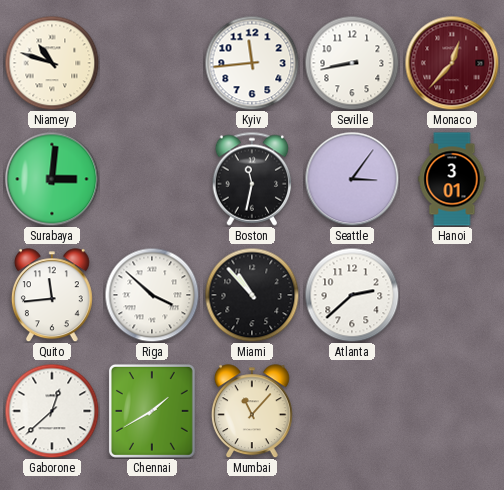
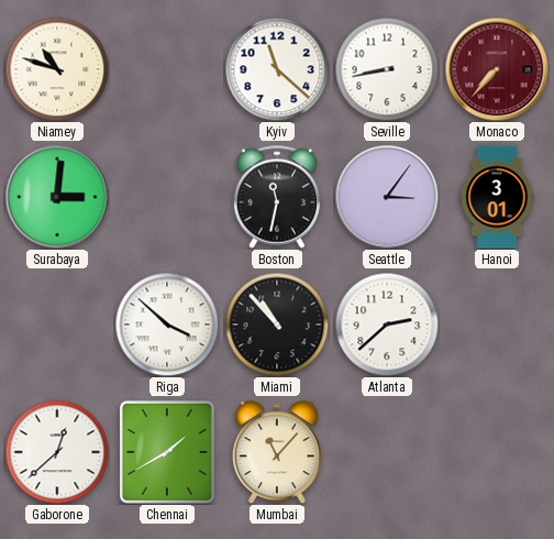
Kyiv: 11:44 -> 11:22
Monaco: 12:37 -> 7:37
Quito: 11:44 -> none
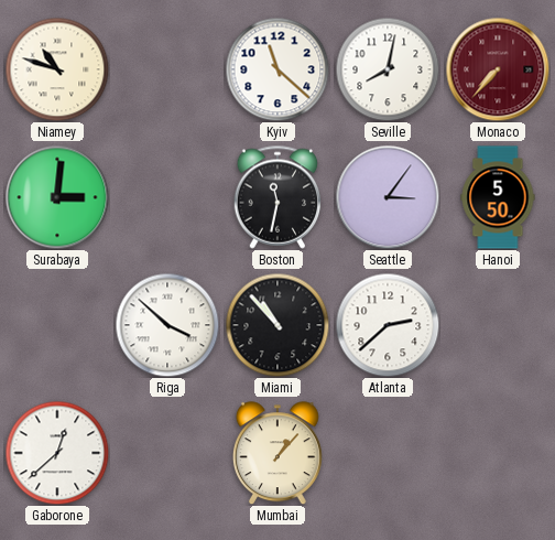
Seville: 8:43 -> 8:02
Hanoi: 3:01 -> 5:50
Chennai: 1:40 -> none
Mumbai: 11:07 -> 1:07
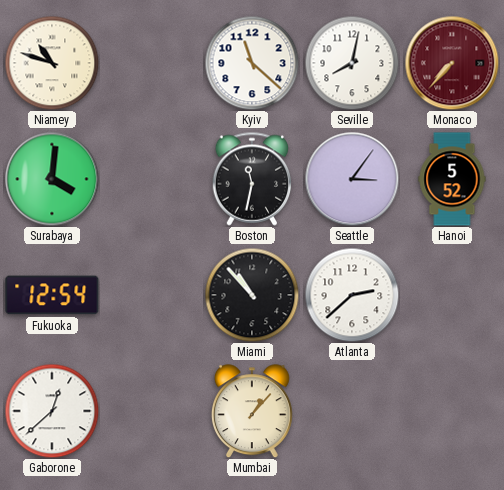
Surabaya: 3:01 -> 4:01
Hanoi: 5:50 -> 5:52
Fukuoka: none -> 12:54
Riga: 3:52 -> none
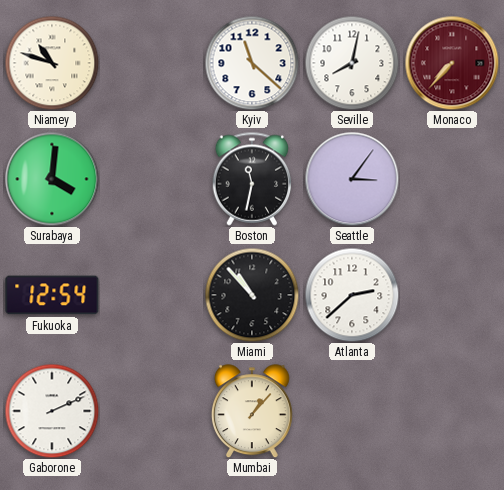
Hanoi: 5:52 -> none
Gaborone: 12:38 -> 2:11
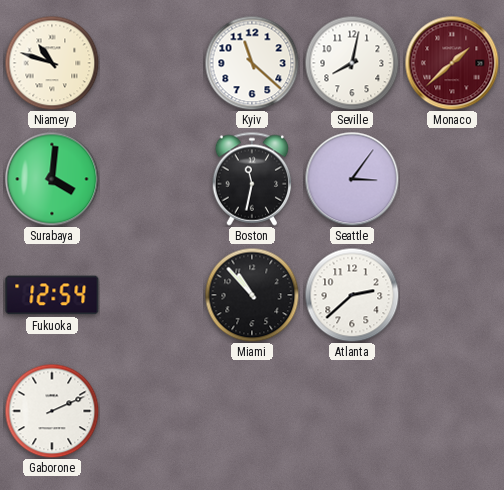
Monaco: 7:37 -> 1:38
Mumbai: 1:07 -> none
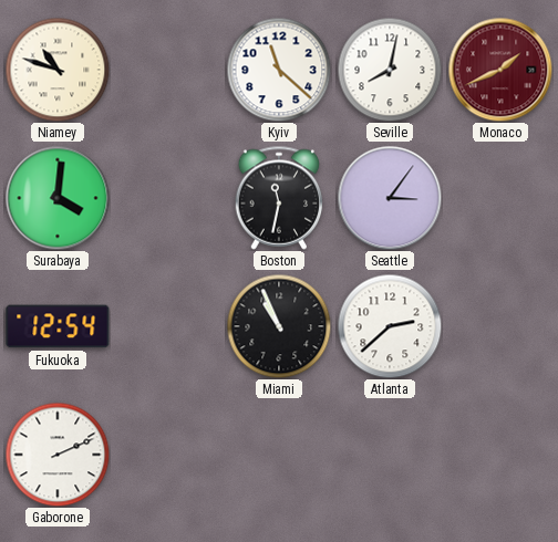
Monaco: 1:38 -> 1:41
Miami: 10:53 -> 10:56
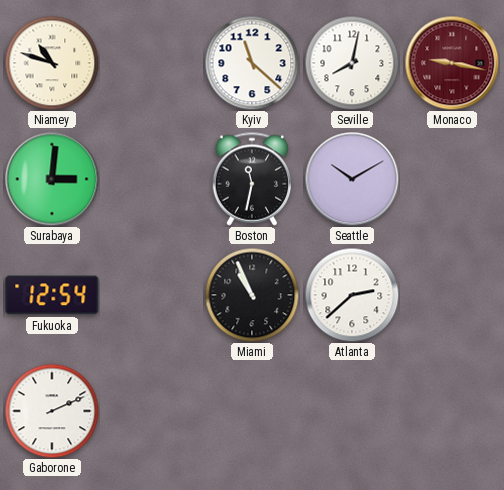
Monaco: 1:41 -> 9:17
Surabaya: 4:01 -> 3:01
Seattle: 3:06 -> 10:10
